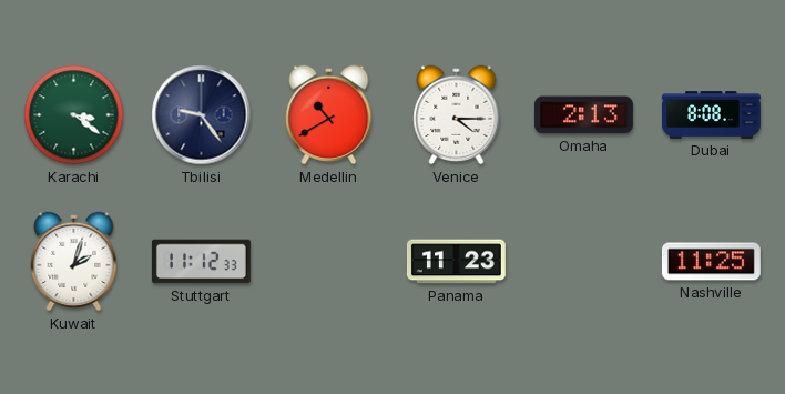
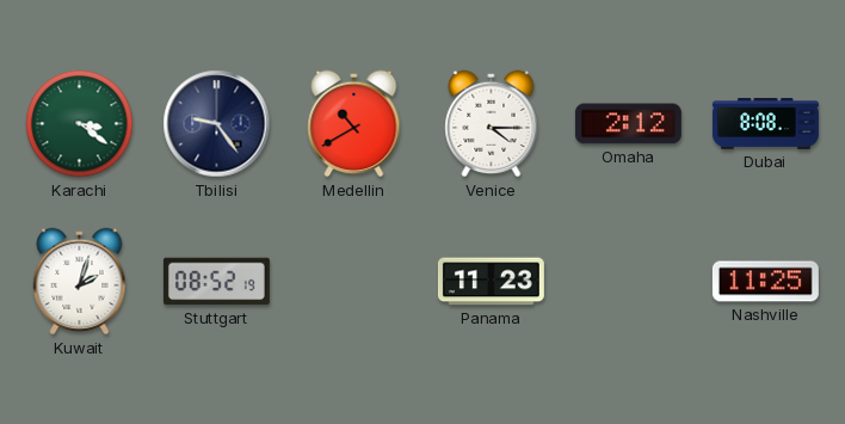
Omaha: 2:13 -> 2:12
Stuttgart: 11:12 -> 08:52
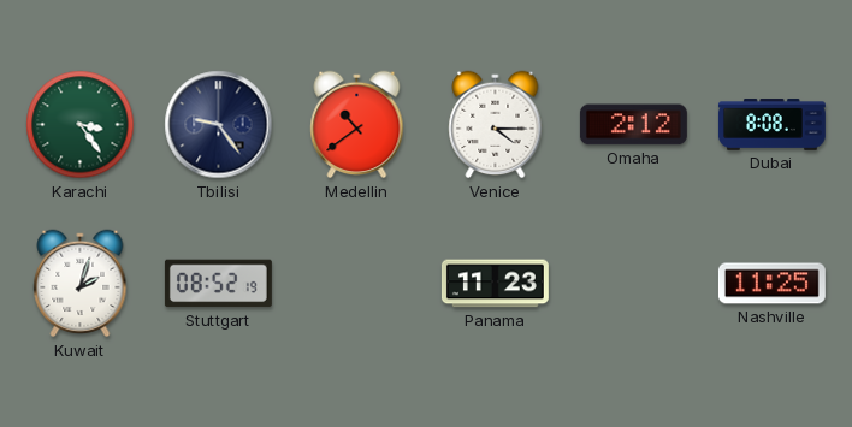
Karachi: 3:21 -> 3:24
Medellin: 10:40 -> 10:39
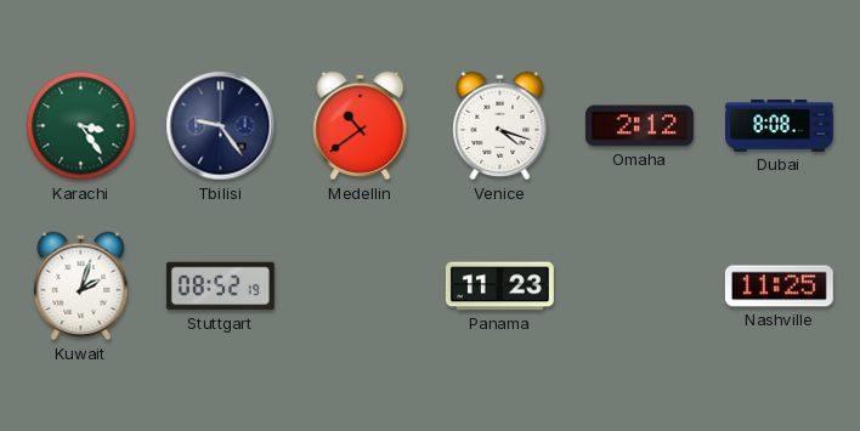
Venice: 4:15 -> 4:18
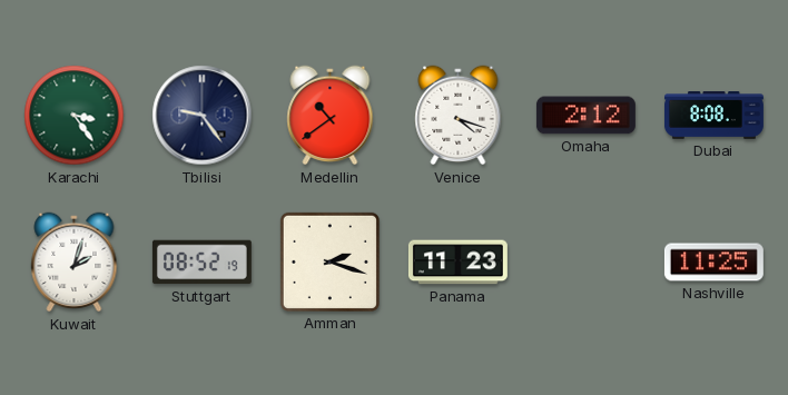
Amman: none -> 2:18
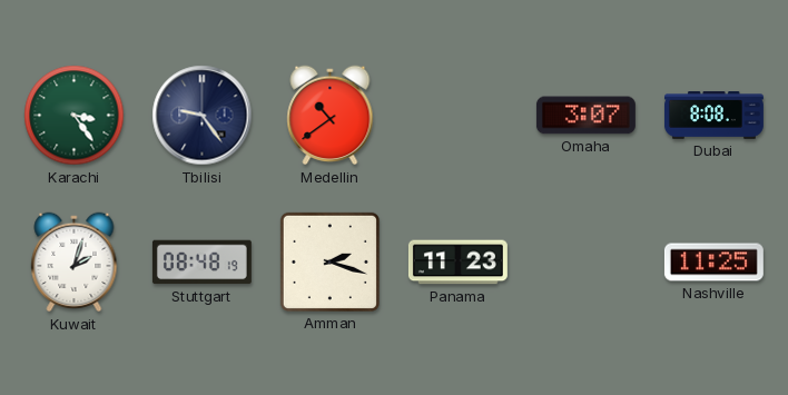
Venice: 4:18 -> none
Omaha: 2:12 -> 3:07
Stuttgart: 08:52 -> 08:48
